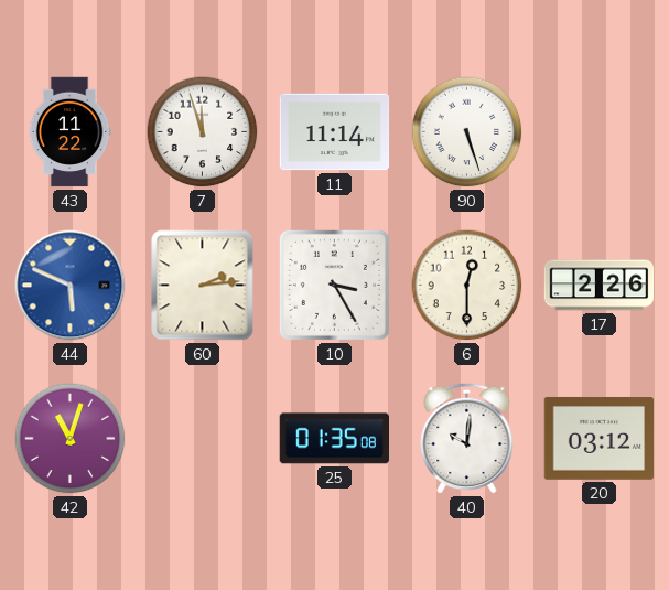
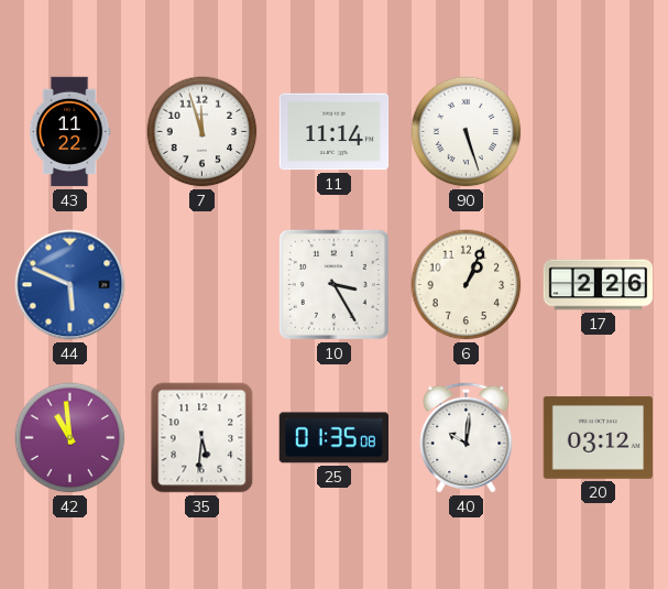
60: 2:14 -> none
6: 12:30 -> 1:04
42: 11:03 -> 10:59
35: none -> 5:31
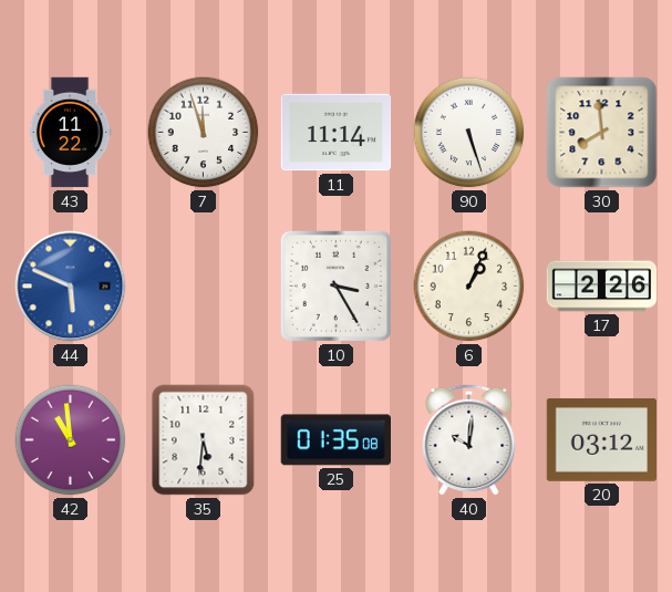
30: none -> 7:59
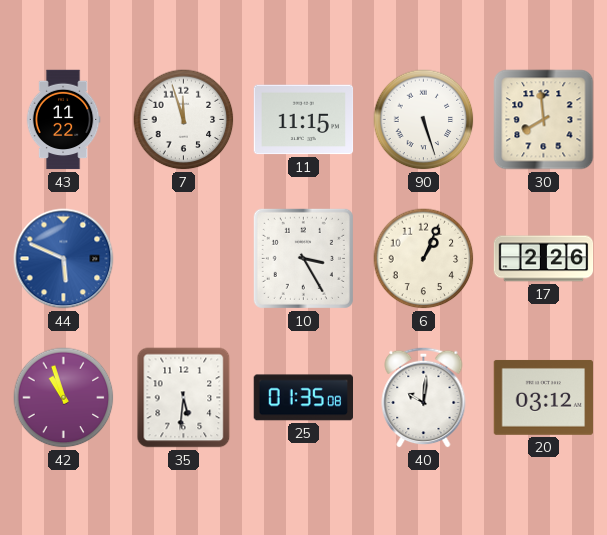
11: 11:14 -> 11:15
42: 10:59 -> 10:57
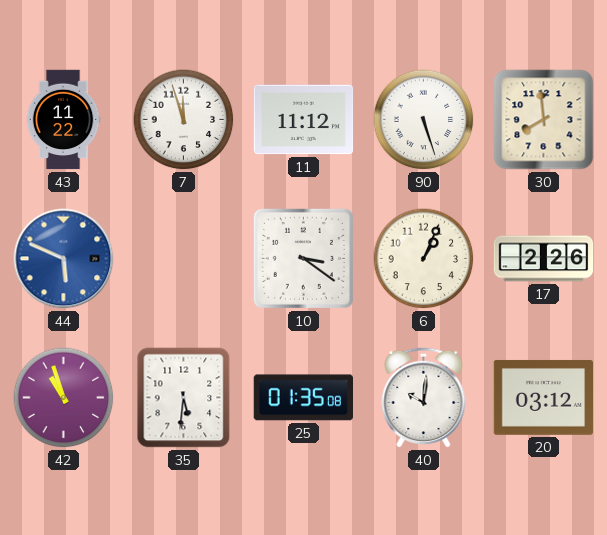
11: 11:15 -> 11:12
10: 3:25 -> 3:21
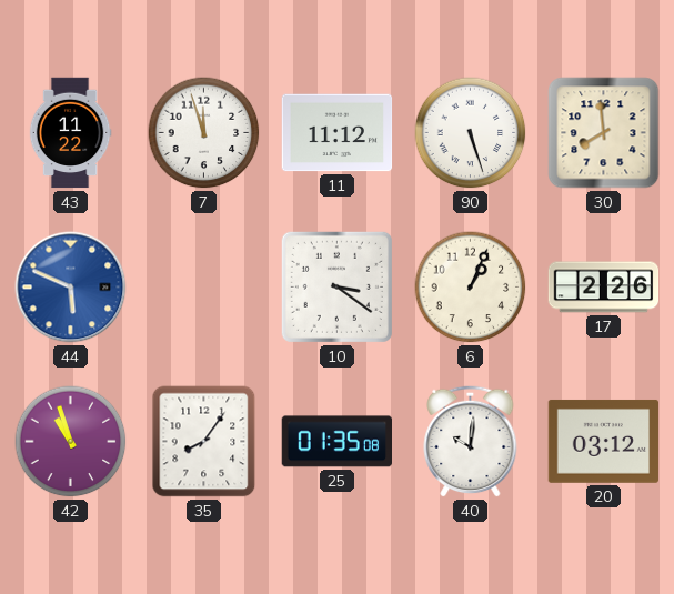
35: 5:31 -> 8:06
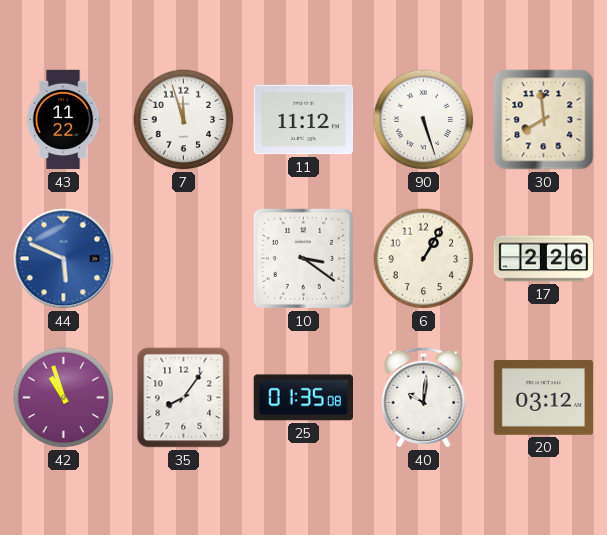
6: 1:04 -> 1:05
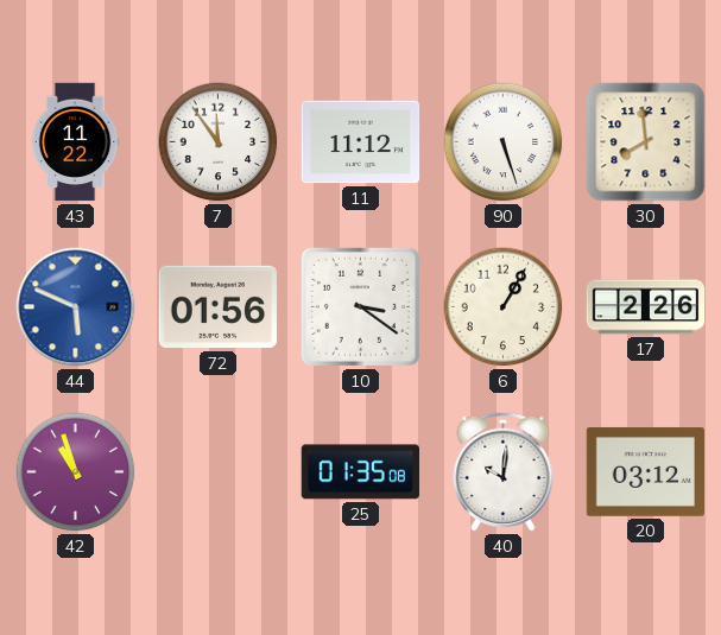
7: 11:57 -> 11:54
72: none -> 01:56
35: 8:06 -> none
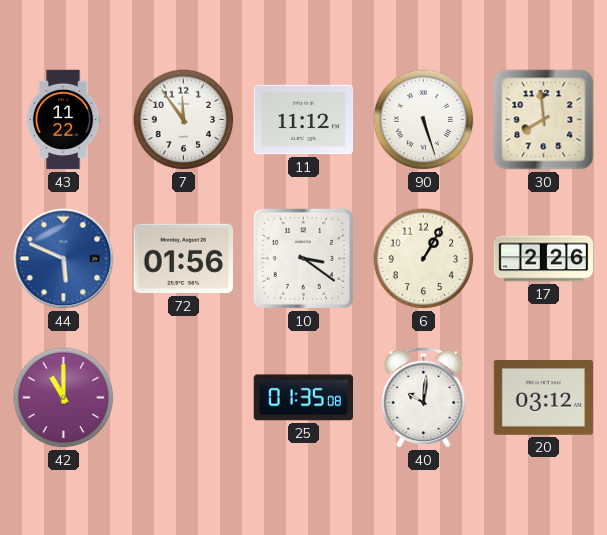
42: 10:57 -> 11:00
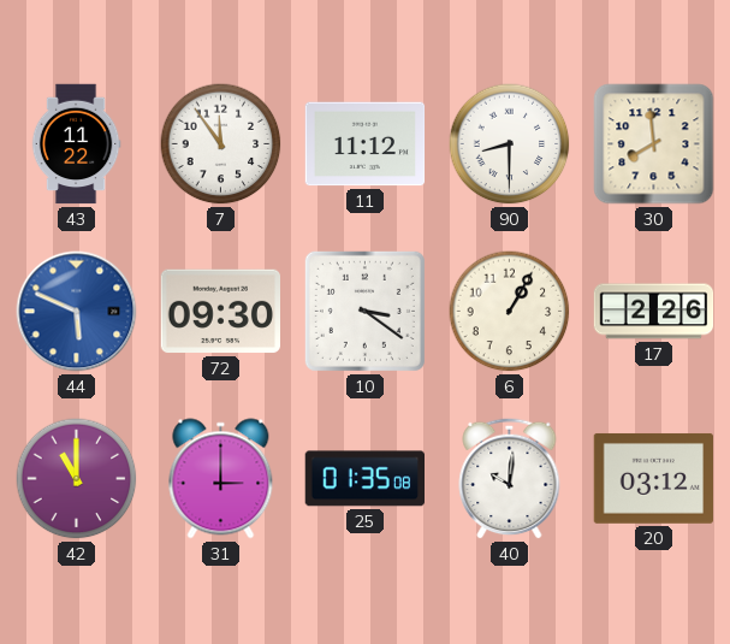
90: 5:27 -> 8:30
72: 01:56 -> 09:30
31: none -> 3:00
